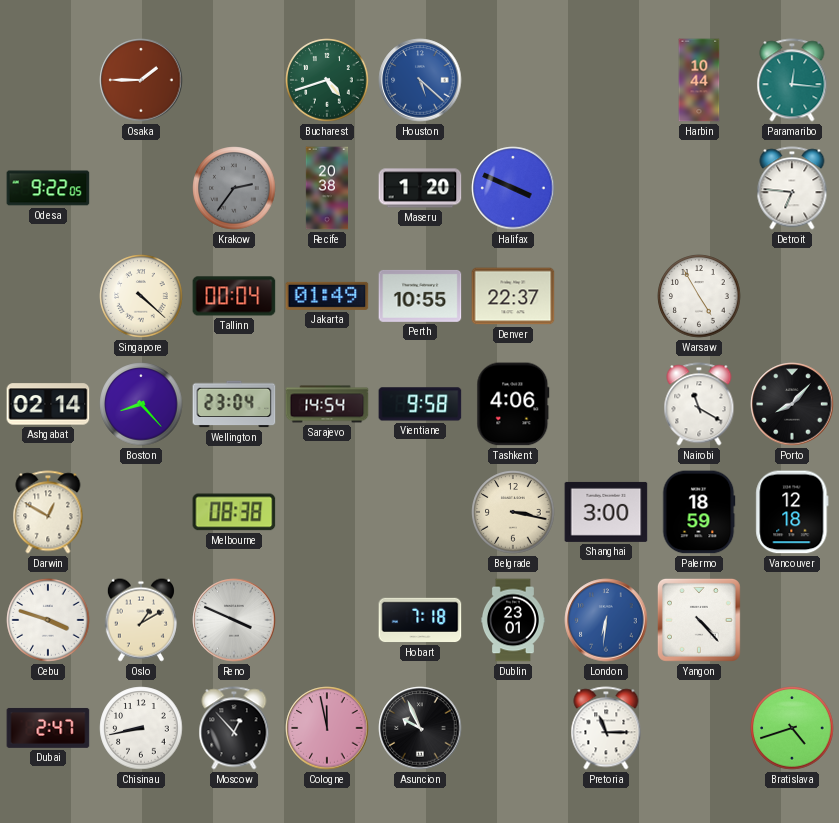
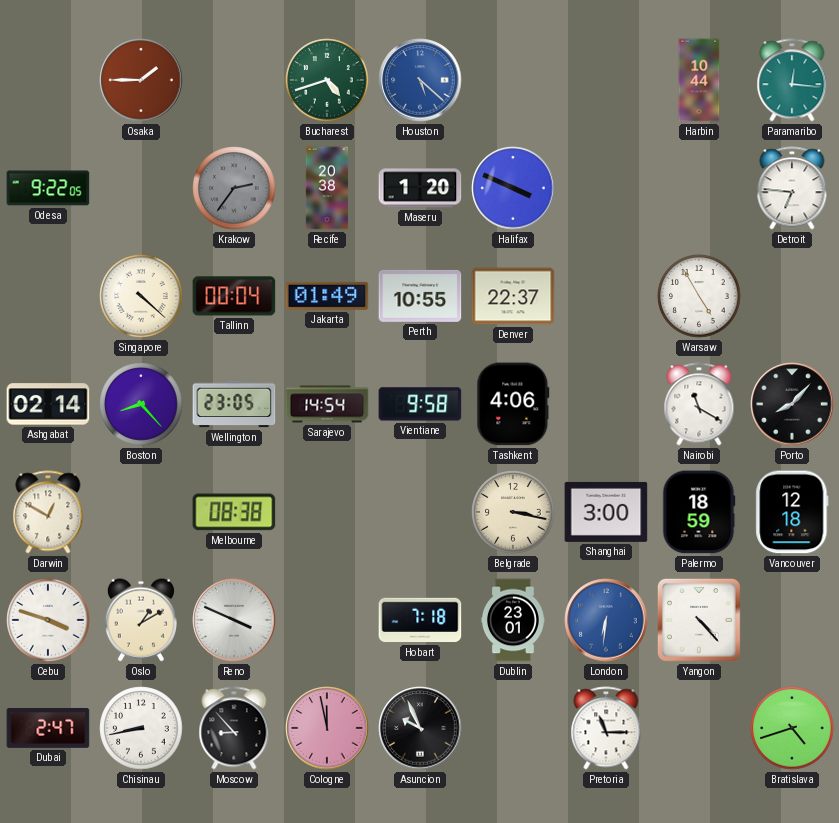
Wellington: 23:04 -> 23:05
Moscow: 12:53 -> 8:53
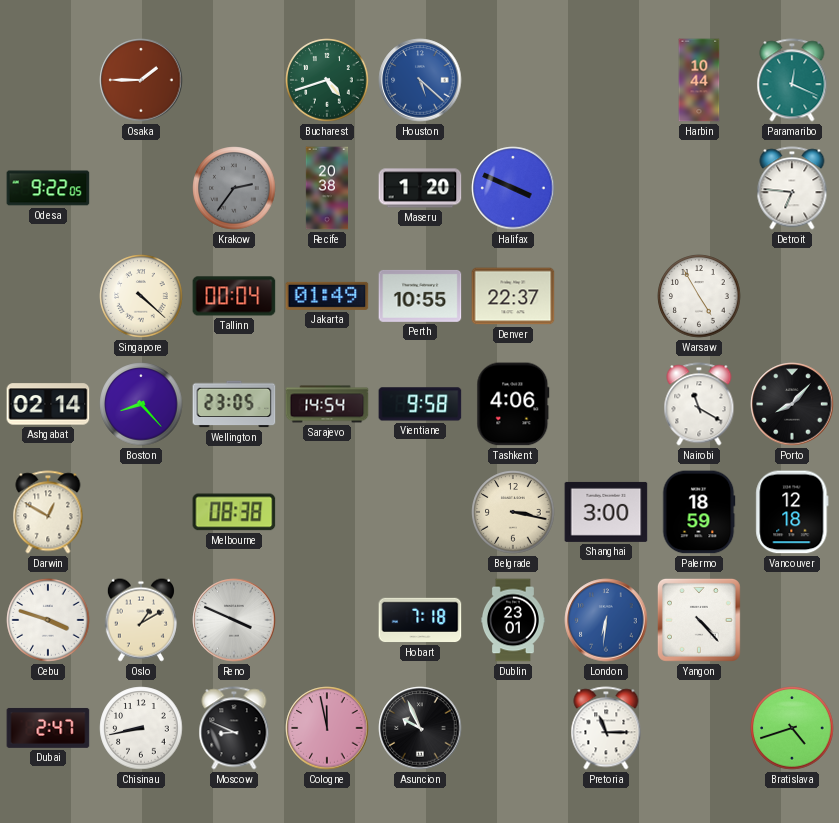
Paramaribo: 12:16 -> 12:19
Moscow: 8:53 -> 8:49
